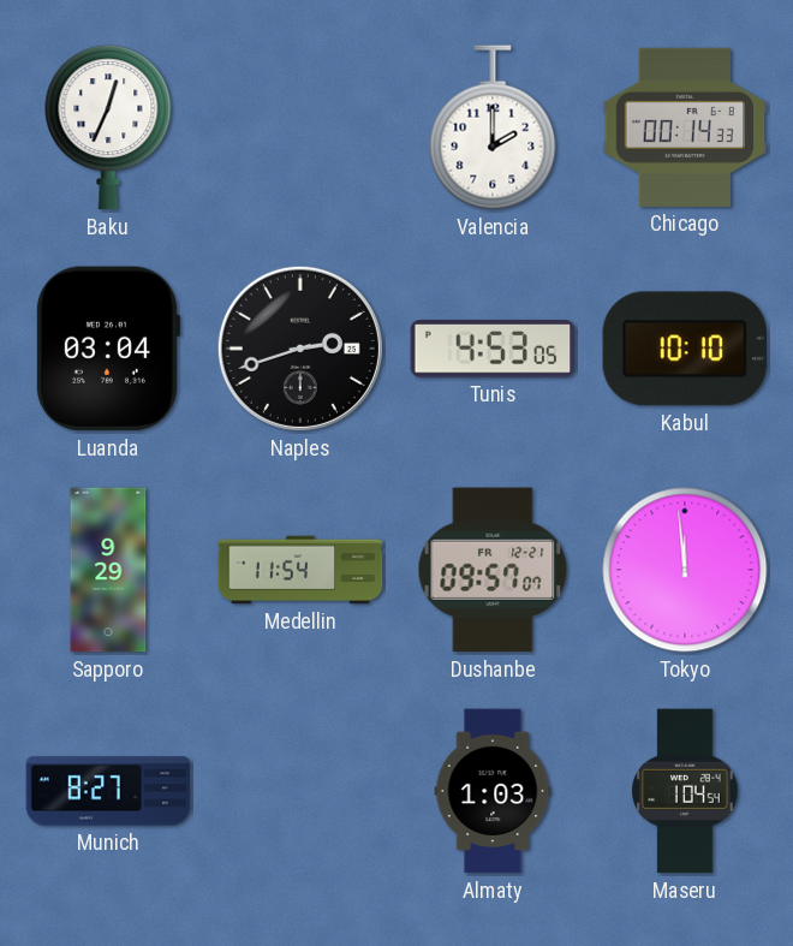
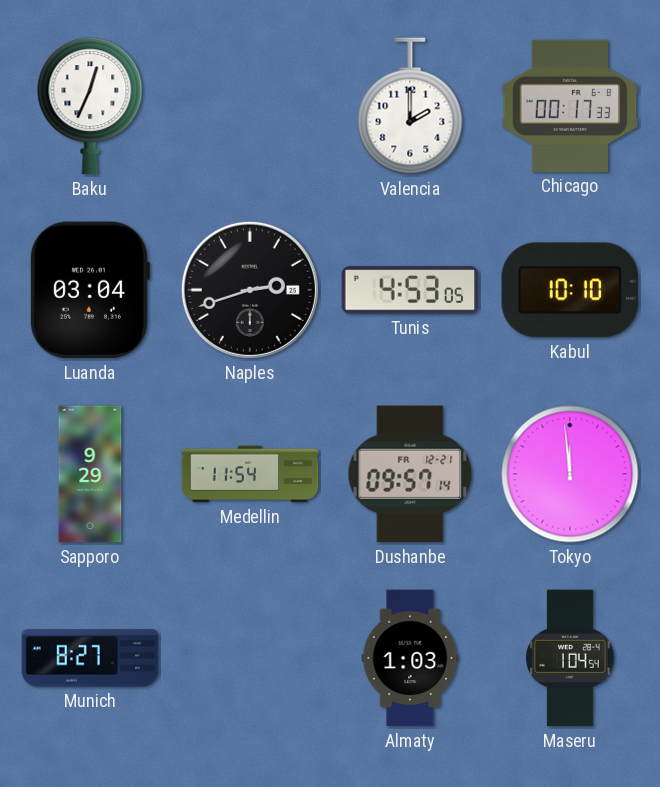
Chicago: 00:14 -> 00:17
Dushanbe: 09:57:07 -> 09:57:14
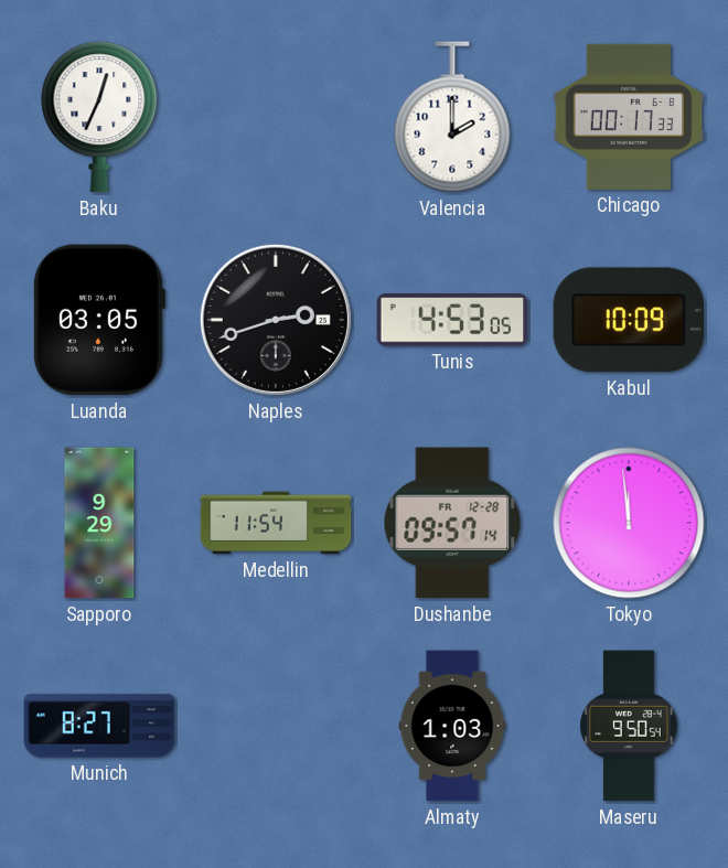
Luanda: 03:04 -> 03:05
Kabul: 10:10 -> 10:09
Dushanbe date: FR 12-21 -> FR 12-28
Maseru: 1:04 -> 9:50
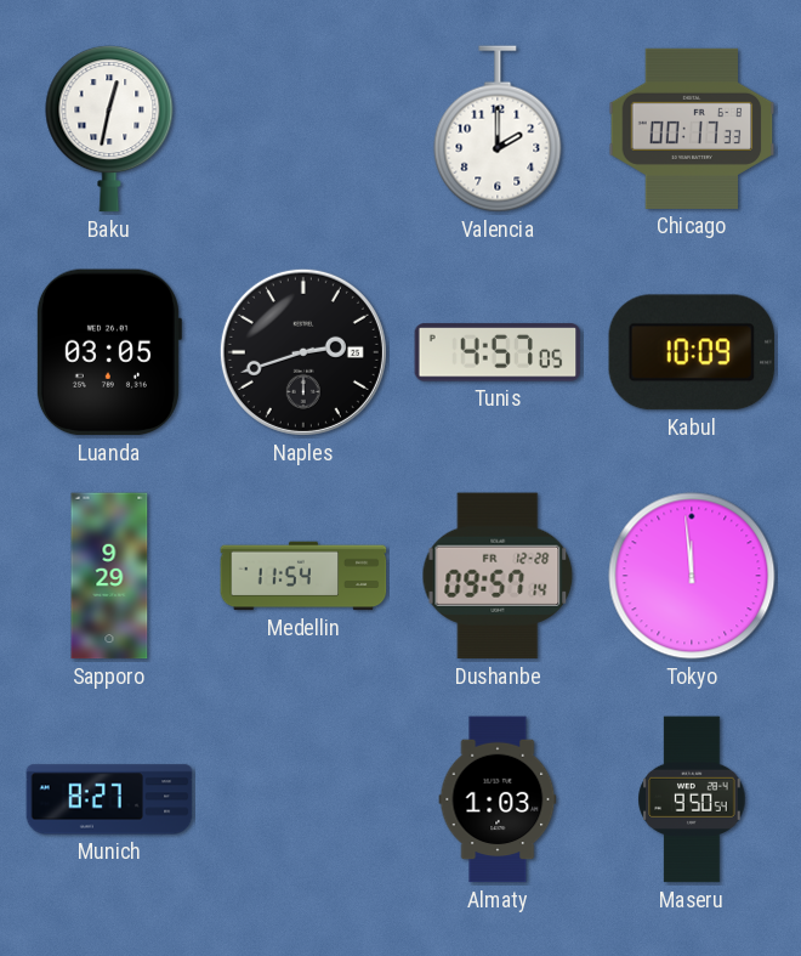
Baku: 12:34 -> 12:32
Tunis: 4:53 -> 4:57
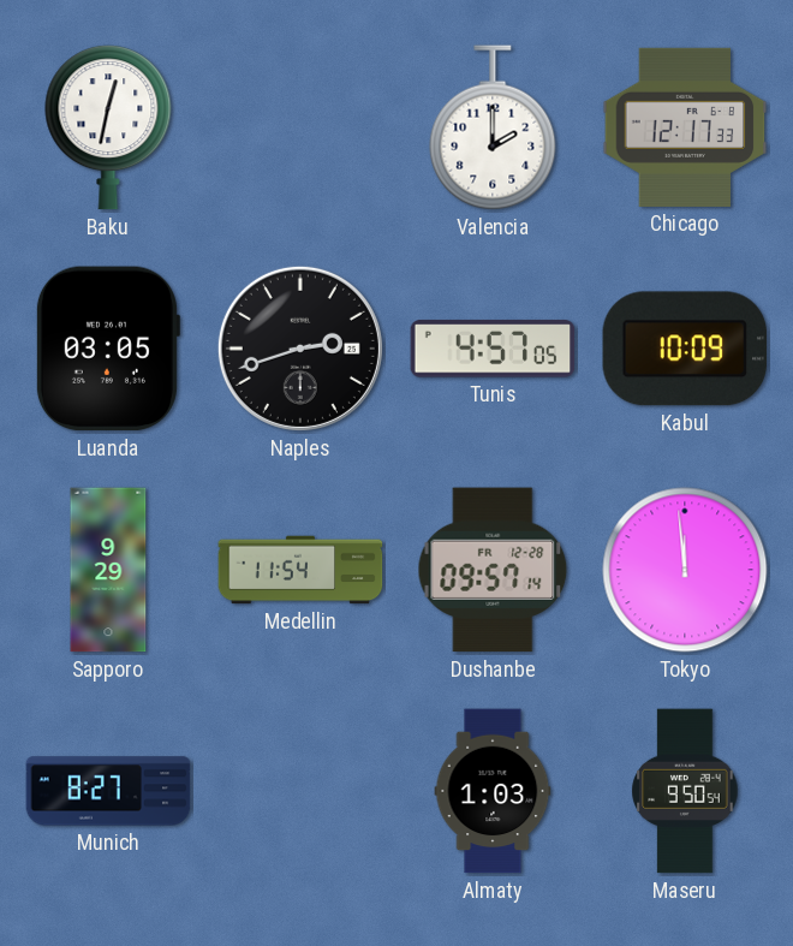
Chicago: 00:17 -> 12:17
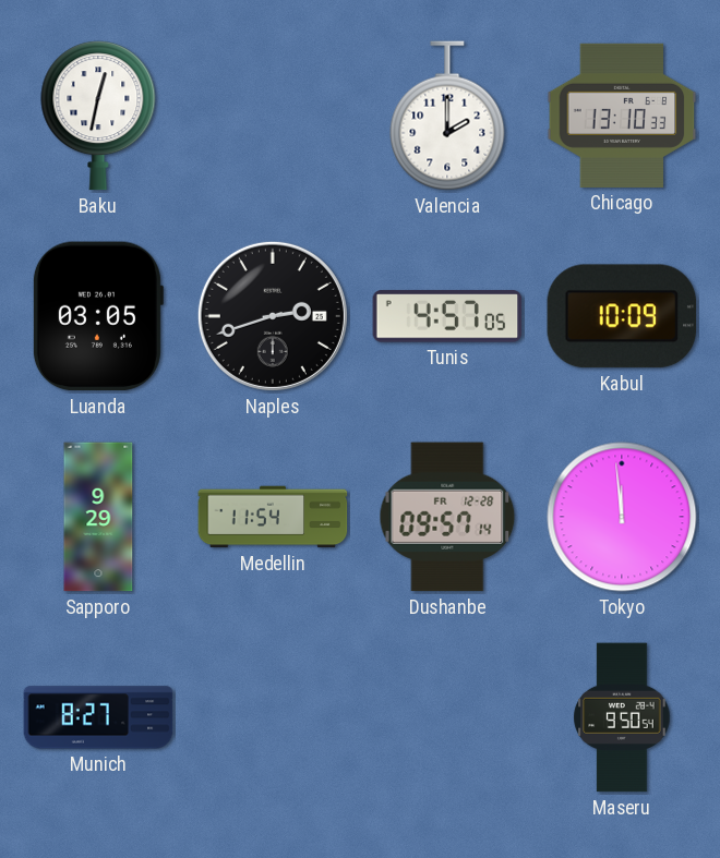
Chicago: 12:17 -> 13:10
Almaty: 1:03 -> none
